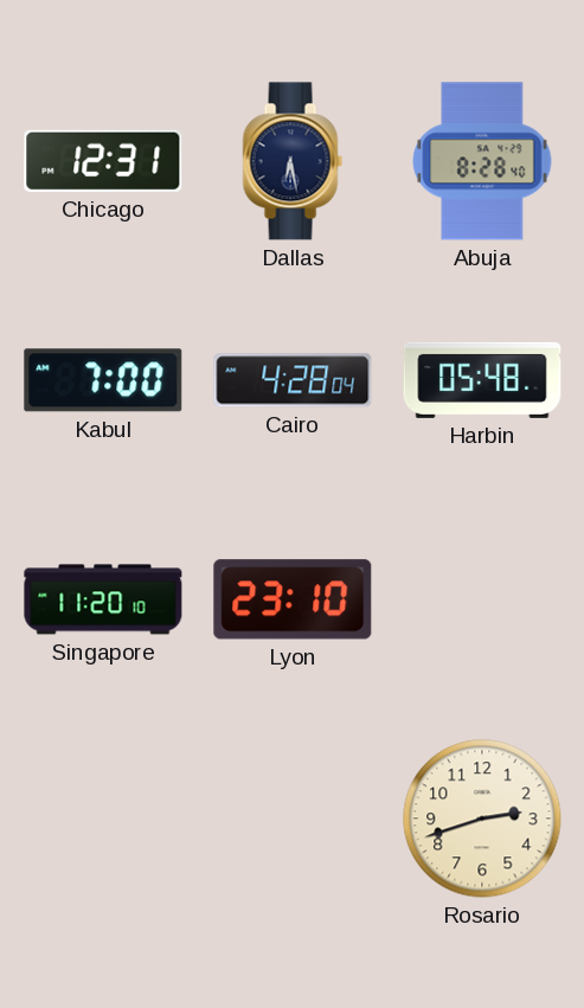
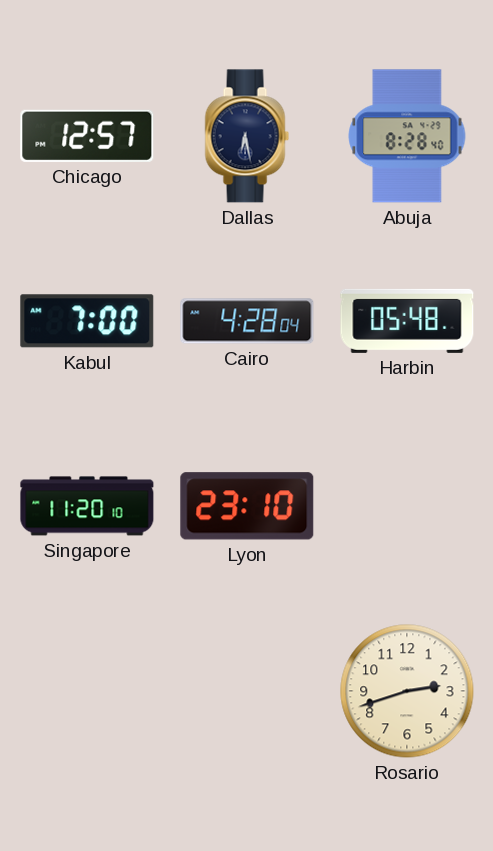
Chicago: 12:31 -> 12:57
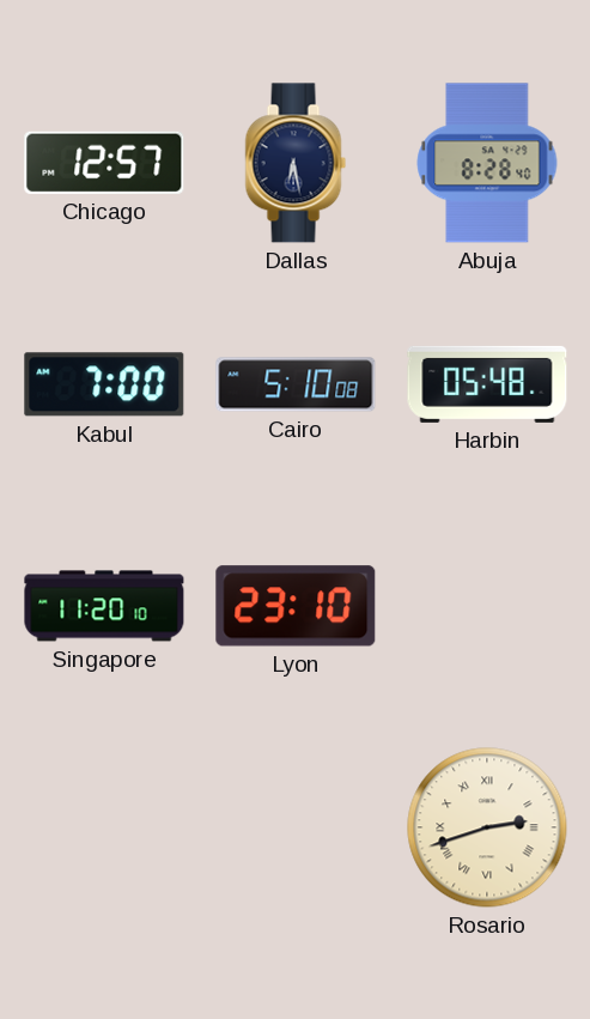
Cairo: 4:28 -> 5:10
Rosario numerals: Arabic -> Roman
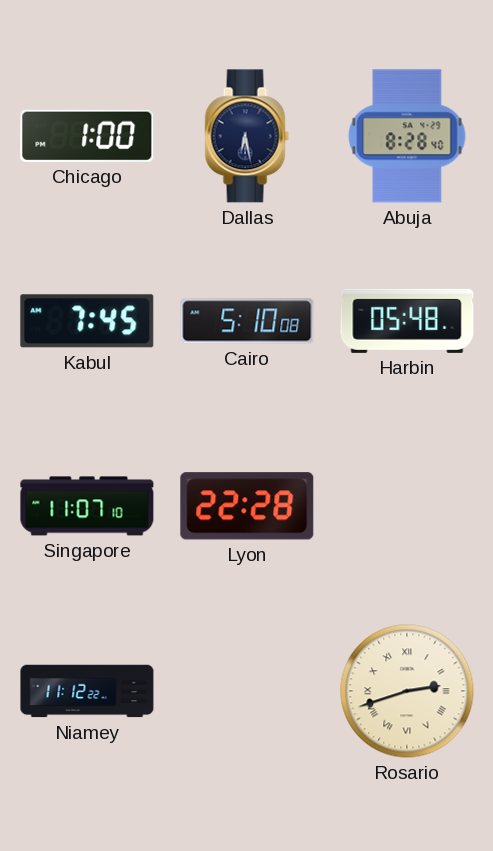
Chicago: 12:57 -> 1:00
Kabul: 7:00 -> 7:45
Singapore: 11:20 -> 11:07
Lyon: 23:10 -> 22:28
Niamey: none -> 11:12
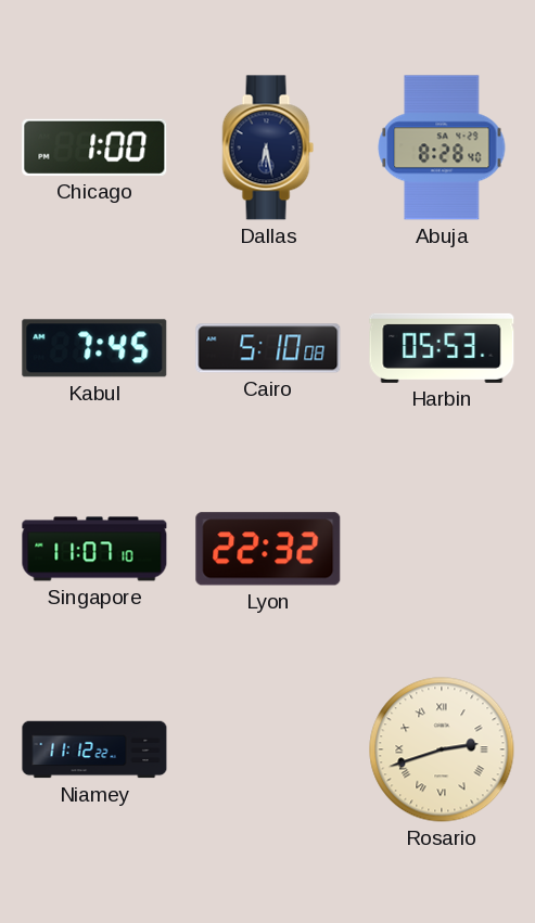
Harbin: 05:48 -> 05:53
Lyon: 22:28 -> 22:32
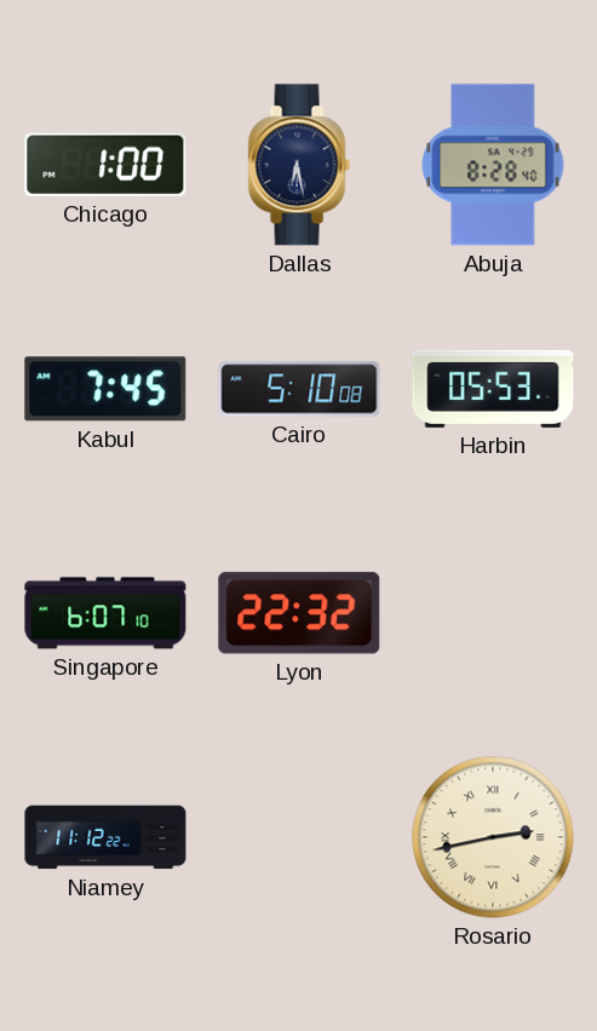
Singapore: 11:07 -> 6:07
Rosario: 2:42 -> 2:43
